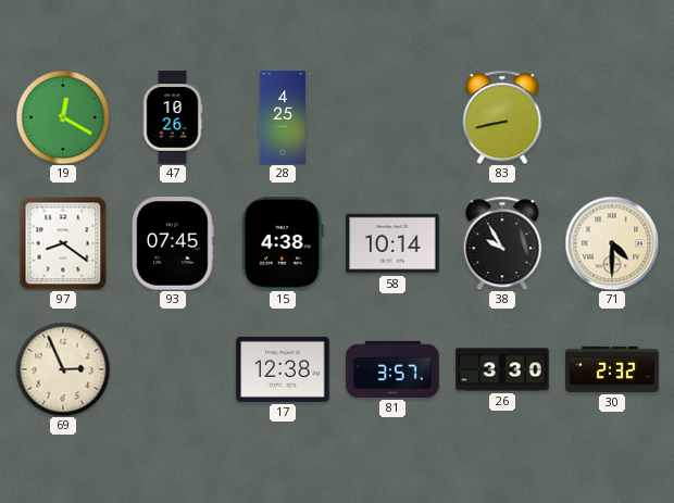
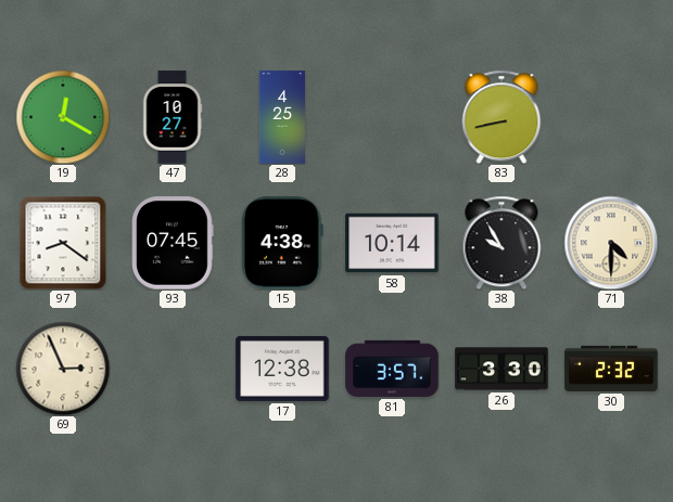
47: 10:26 -> 10:27
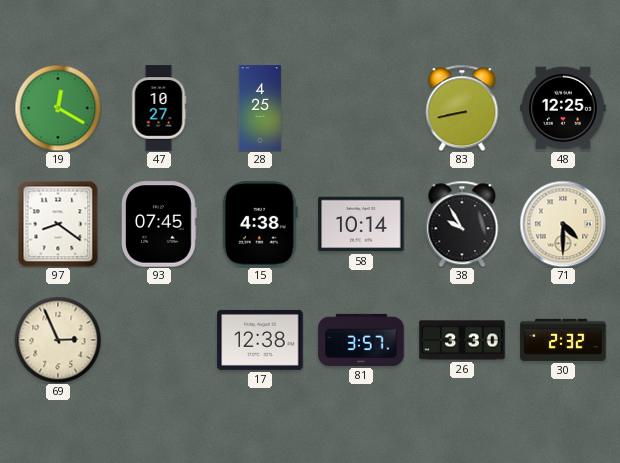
48: none -> 12:25
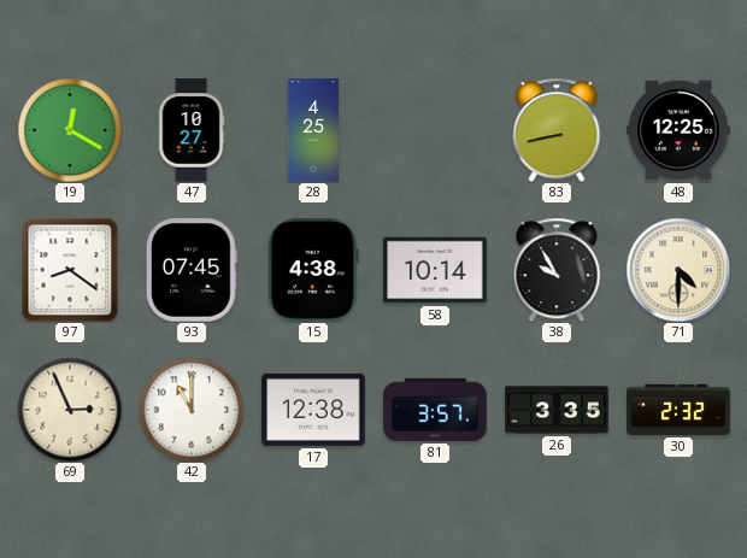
42: none -> 11:00
26: 3:30 -> 3:35
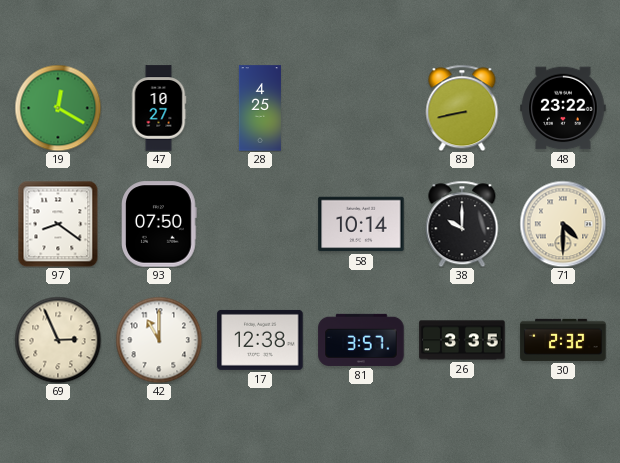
48: 12:25 -> 23:22
93: 07:45 -> 07:50
15: 4:38 -> none
38: 9:55 -> 10:00
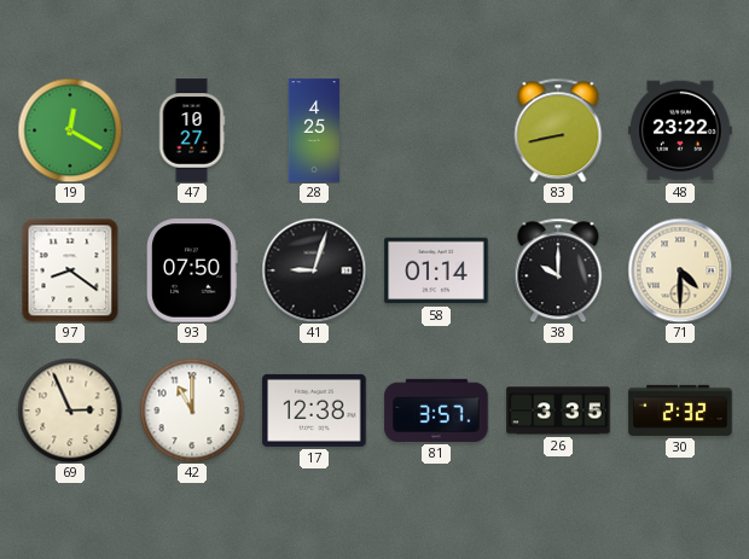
41: none -> 9:03
58: 10:14 -> 01:14
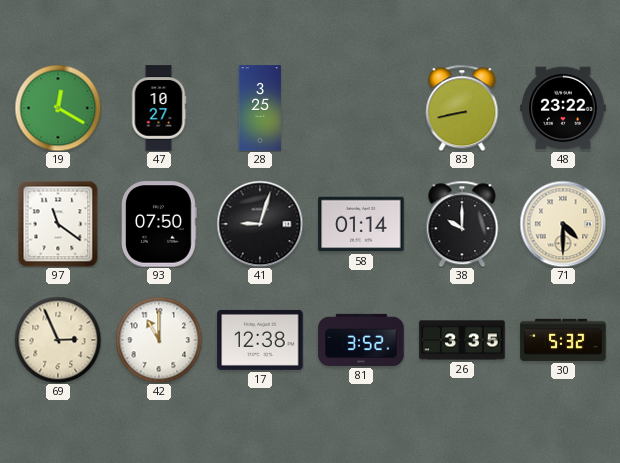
28: 4:25 -> 3:25
97: 8:21 -> 11:21
81: 3:57 -> 3:52
30: 2:32 -> 5:32
